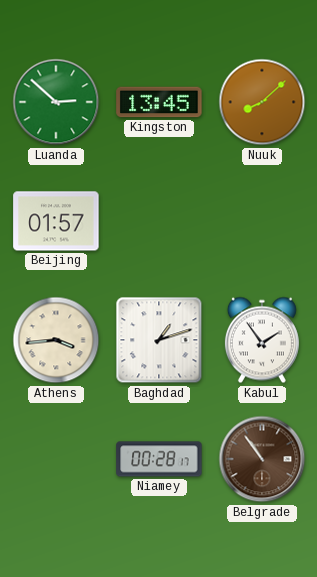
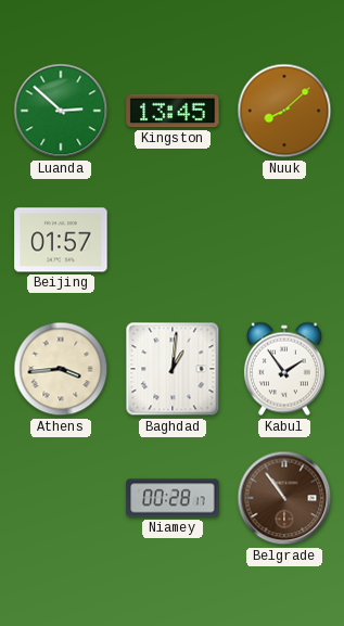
Baghdad: 1:12 -> 1:01
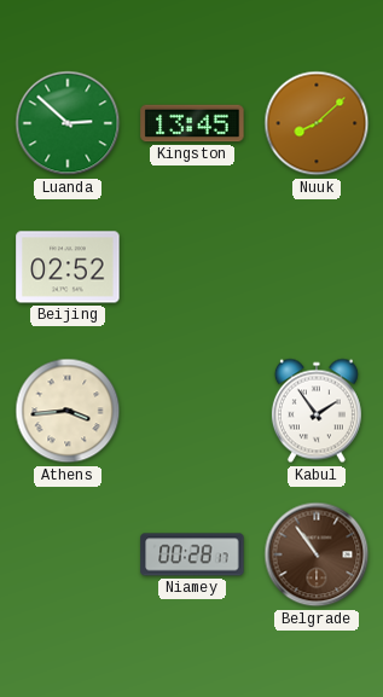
Beijing: 01:57 -> 02:52
Baghdad: 1:01 -> none
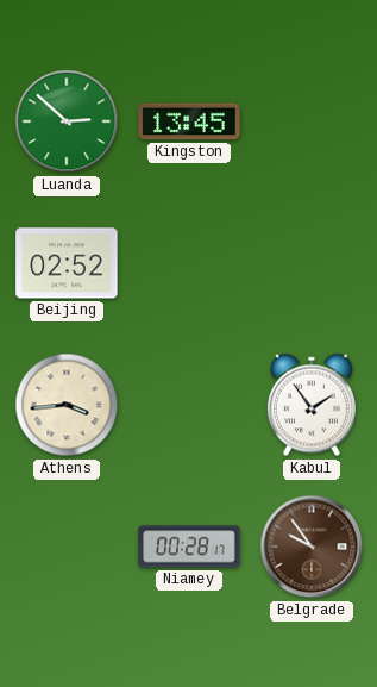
Nuuk: 8:08 -> none
Belgrade: 10:54 -> 9:54
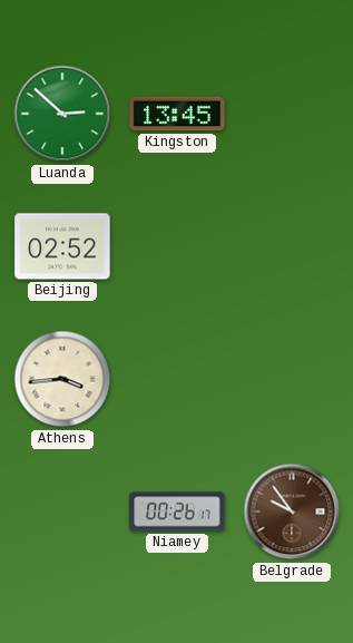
Kabul: 1:54 -> none
Niamey: 00:28 -> 00:26
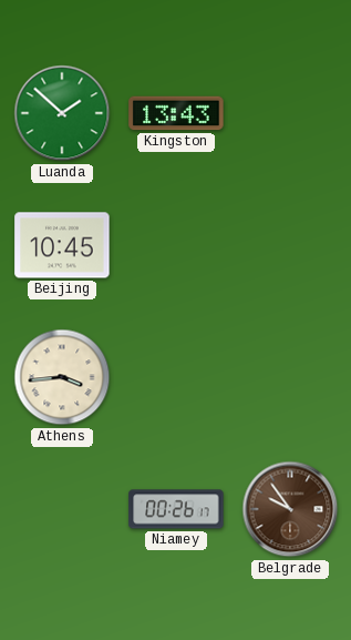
Luanda: 2:52 -> 1:52
Kingston: 13:45 -> 13:43
Beijing: 02:52 -> 10:45
